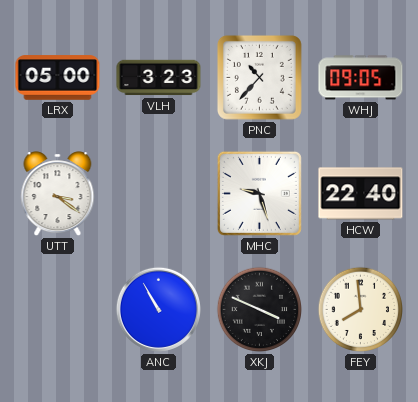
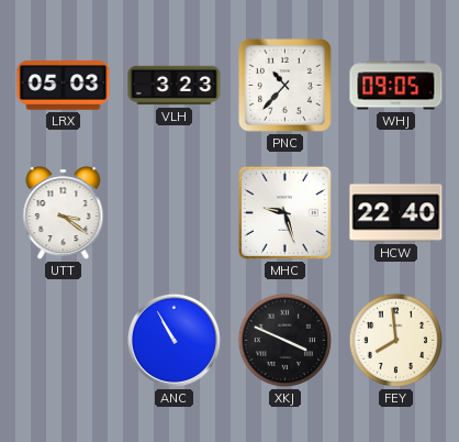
LRX: 05:00 -> 05:03
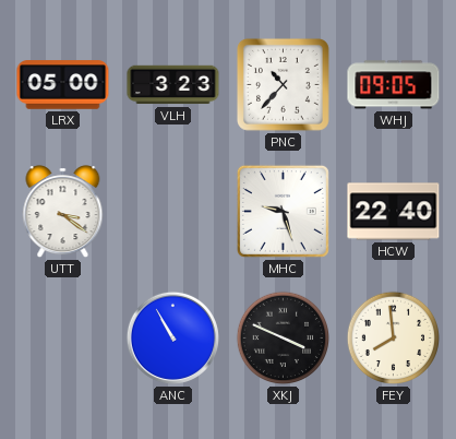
LRX: 05:03 -> 05:00
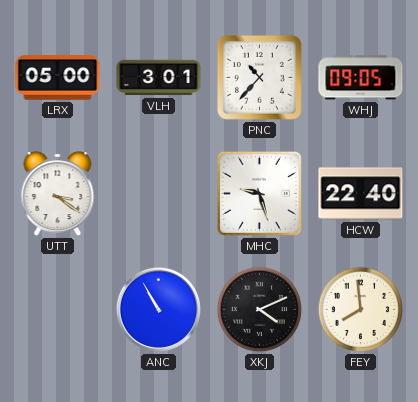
VLH: 3:23 -> 3:01
XKJ: 3:49 -> 4:11
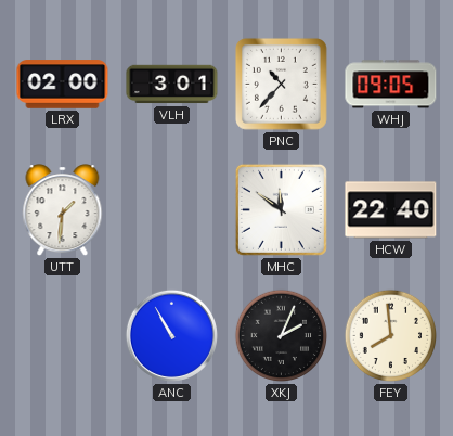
LRX: 05:00 -> 02:00
UTT: 3:21 -> 1:31
MHC: 9:27 -> 11:51
XKJ: 4:11 -> 2:04
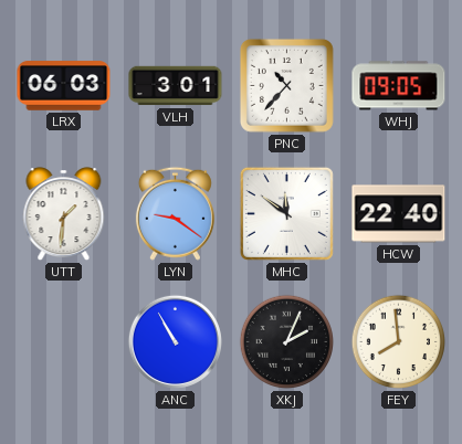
LRX: 02:00 -> 06:03
LYN: none -> 9:21
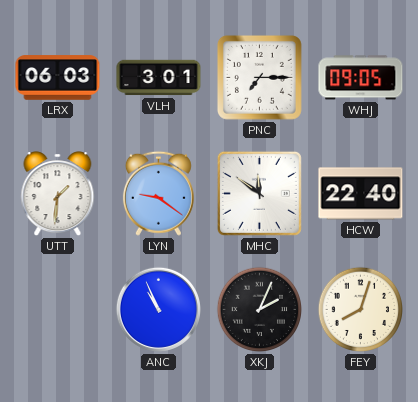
PNC: 10:37 -> 7:15
ANC: 10:55 -> 10:56
FEY: 7:59 -> 8:03
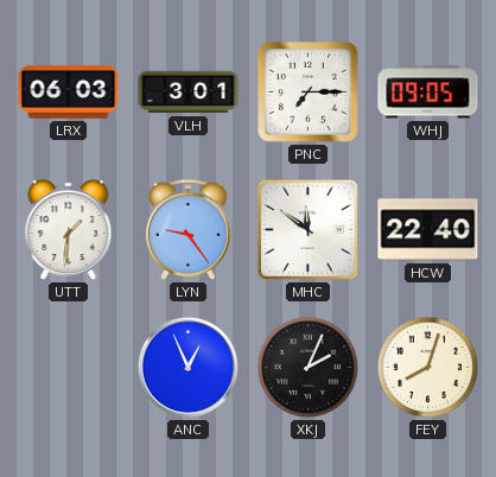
LYN: 9:21 -> 9:24
ANC: 10:56 -> 12:56
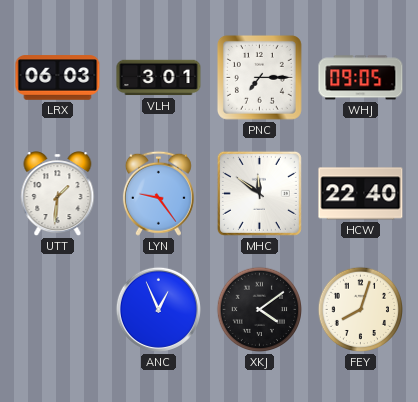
XKJ: 2:04 -> 4:09
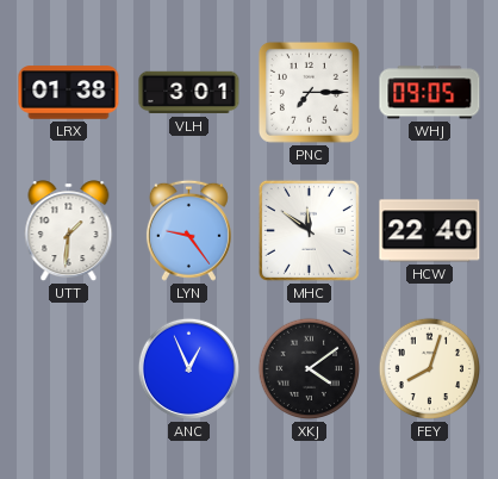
LRX: 06:03 -> 01:38
